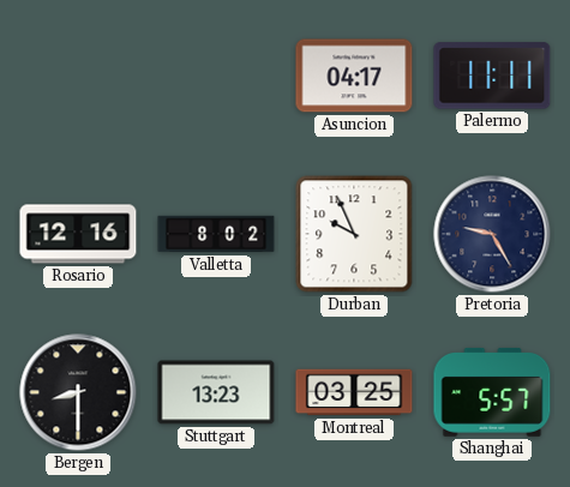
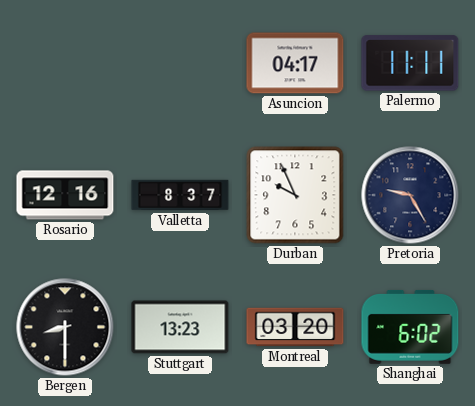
Valletta: 8:02 -> 8:37
Montreal: 03:25 -> 03:20
Shanghai: 5:57 -> 6:02
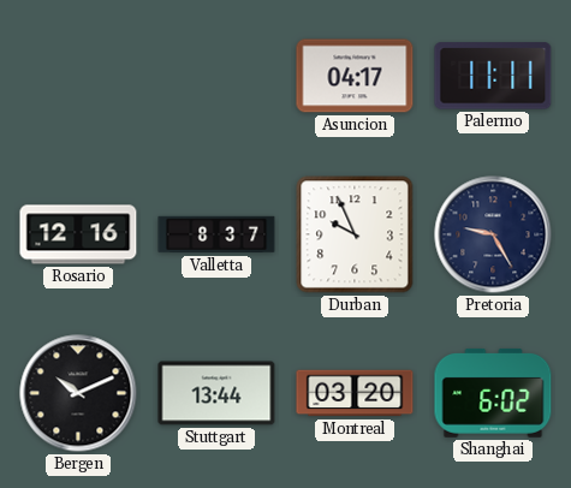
Bergen: 8:30 -> 10:11
Stuttgart: 13:23 -> 13:44
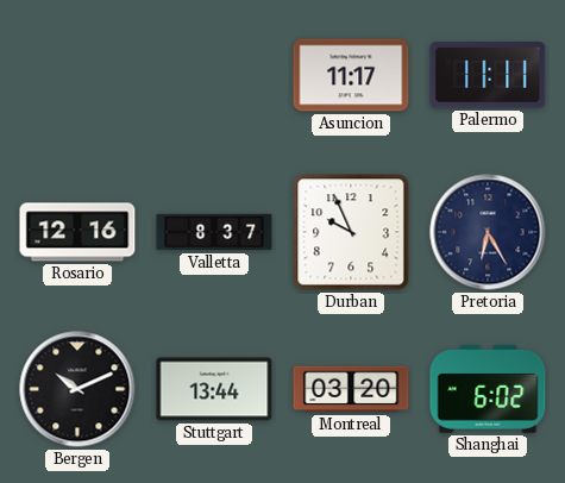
Asuncion: 04:17 -> 11:17
Pretoria: 9:25 -> 6:25
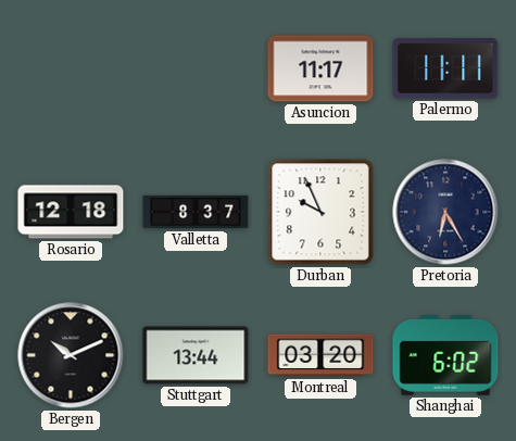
Rosario: 12:16 -> 12:18
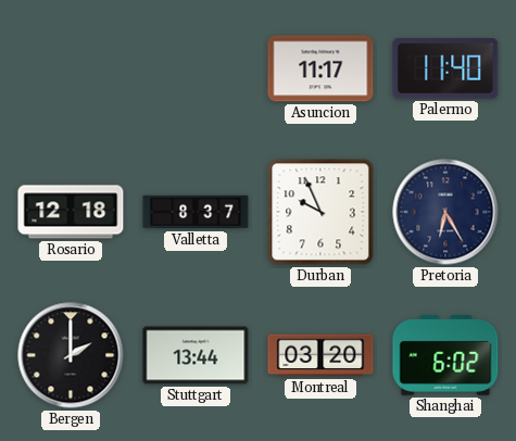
Palermo: 11:11 -> 11:40
Bergen: 10:11 -> 2:00
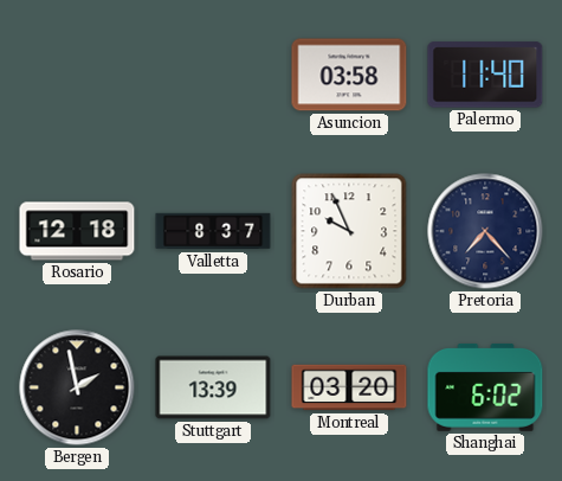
Asuncion: 11:17 -> 03:58
Pretoria: 6:25 -> 7:23
Bergen: 2:00 -> 1:58
Stuttgart: 13:44 -> 13:39
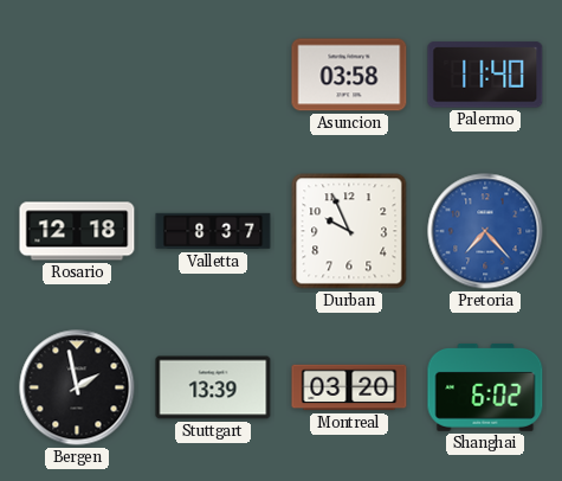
Pretoria dial: navy -> blue
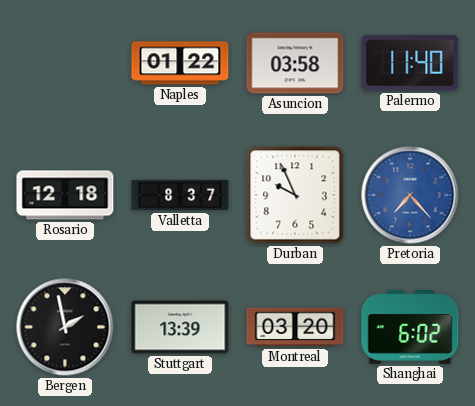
Naples: none -> 01:22
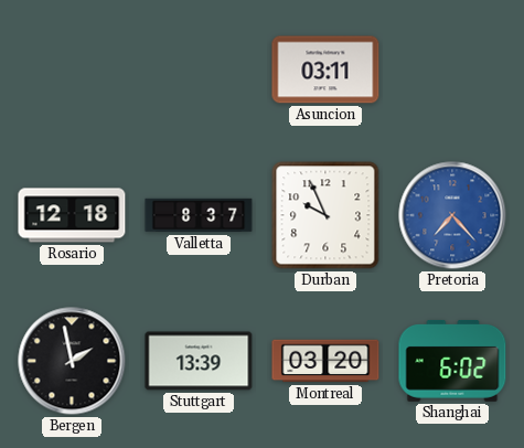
Naples: 01:22 -> none
Asuncion: 03:58 -> 03:11
Palermo: 11:40 -> none
